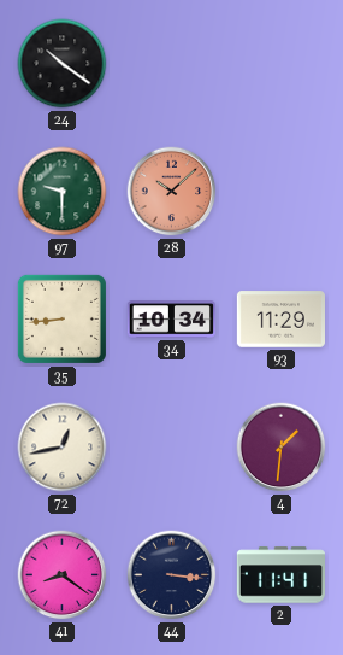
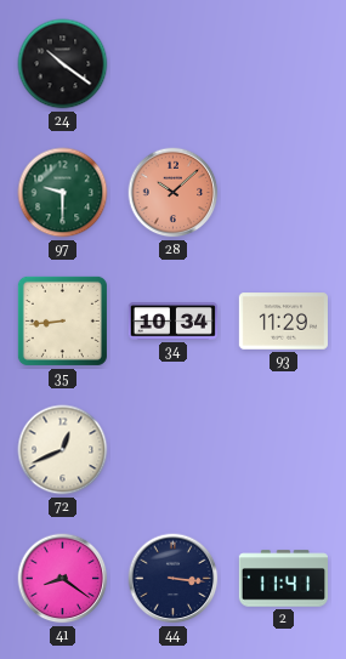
72: 12:43 -> 12:41
4: 1:31 -> none
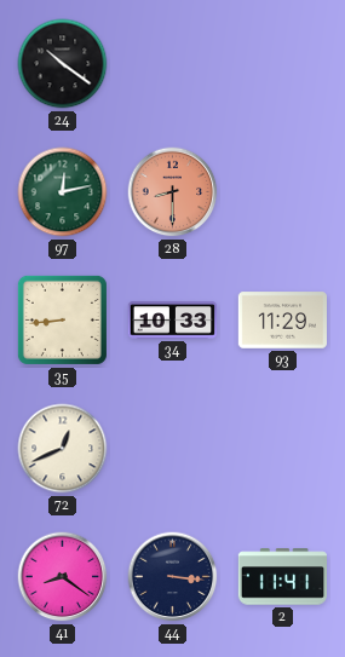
97: 9:30 -> 12:13
28: 10:08 -> 8:30
34: 10:34 -> 10:33
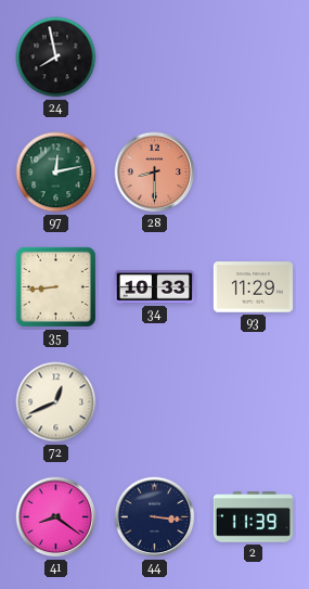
24: 10:21 -> 7:58
2: 11:41 -> 11:39
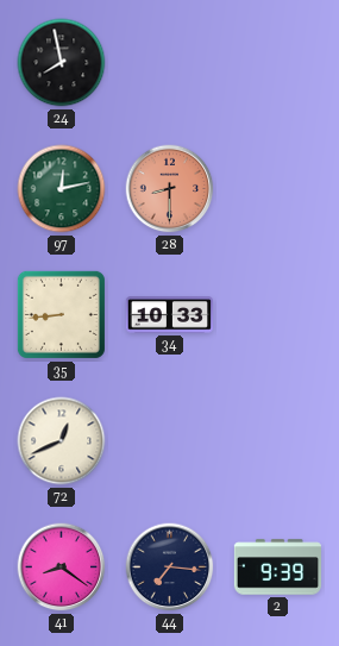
93: 11:29 -> none
44: 3:16 -> 7:16
2: 11:39 -> 9:39
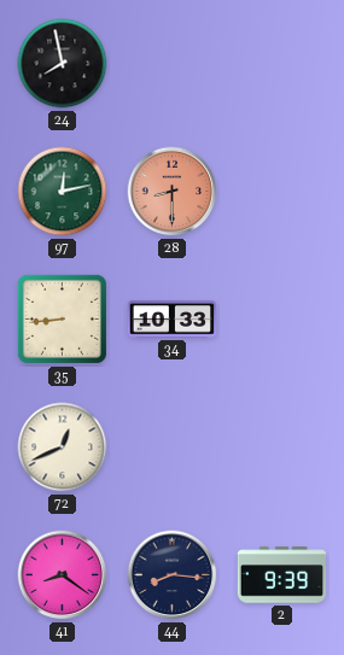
44: 7:16 -> 8:16
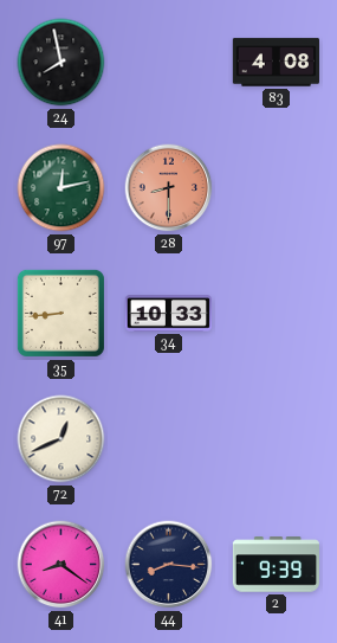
83: none -> 4:08
